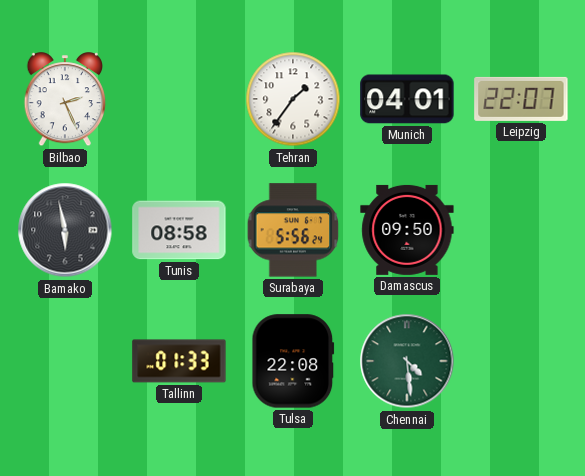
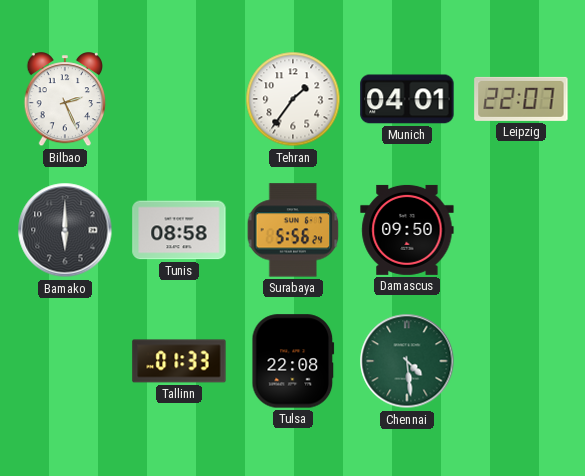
Bamako: 5:58 -> 6:00
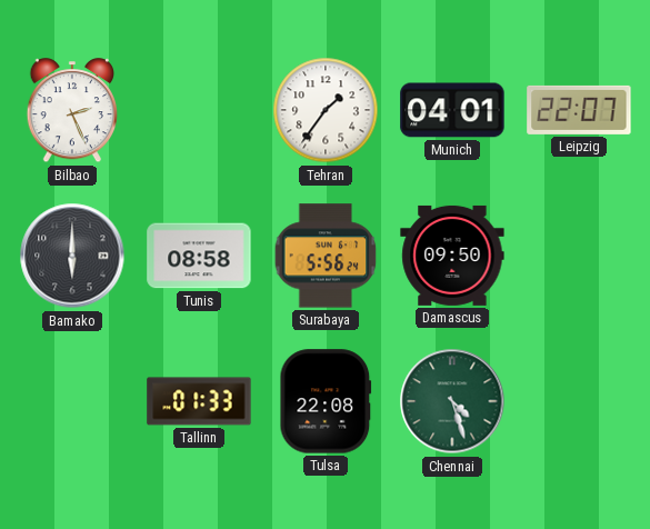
Chennai: 4:29 -> 4:27
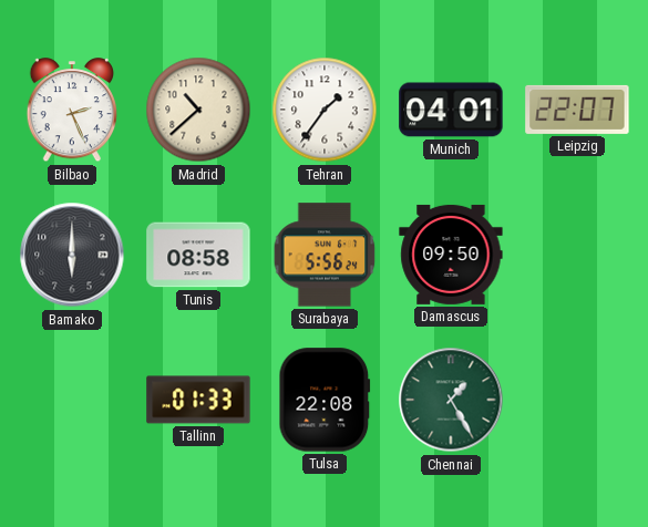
Madrid: none -> 10:38
Chennai: 4:27 -> 1:25
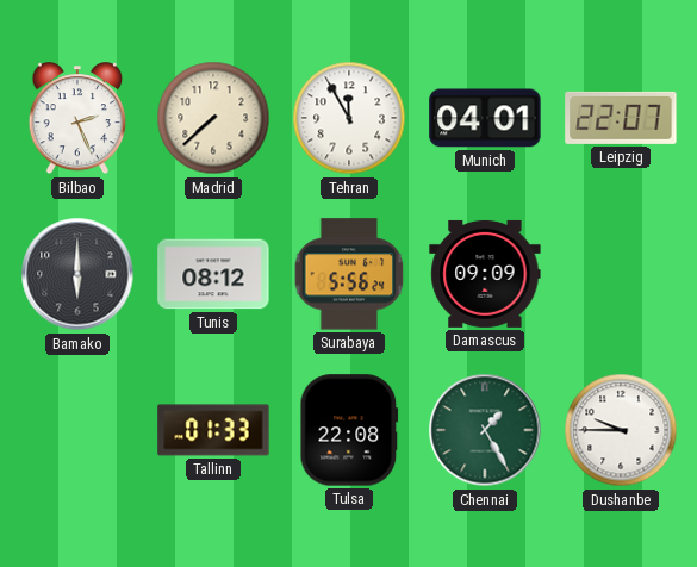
Madrid: 10:38 -> 7:38
Tehran: 1:36 -> 11:55
Tunis: 08:58 -> 08:12
Damascus: 09:50 -> 09:09
Dushanbe: none -> 9:45
